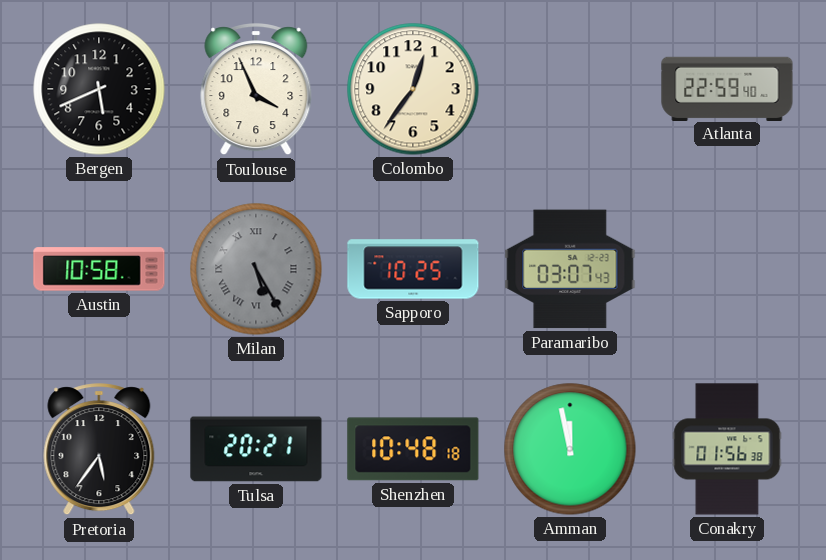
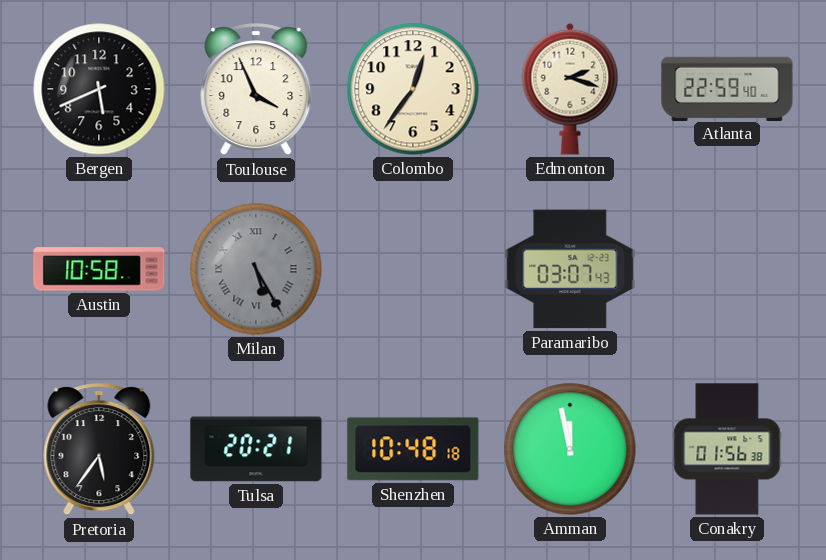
Edmonton: none -> 2:18
Sapporo: 10:25 -> none
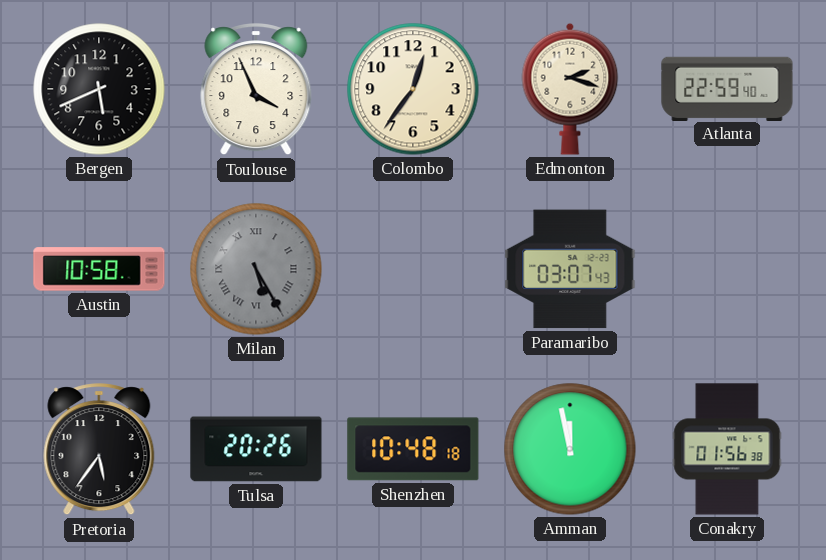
Tulsa: 20:21 -> 20:26
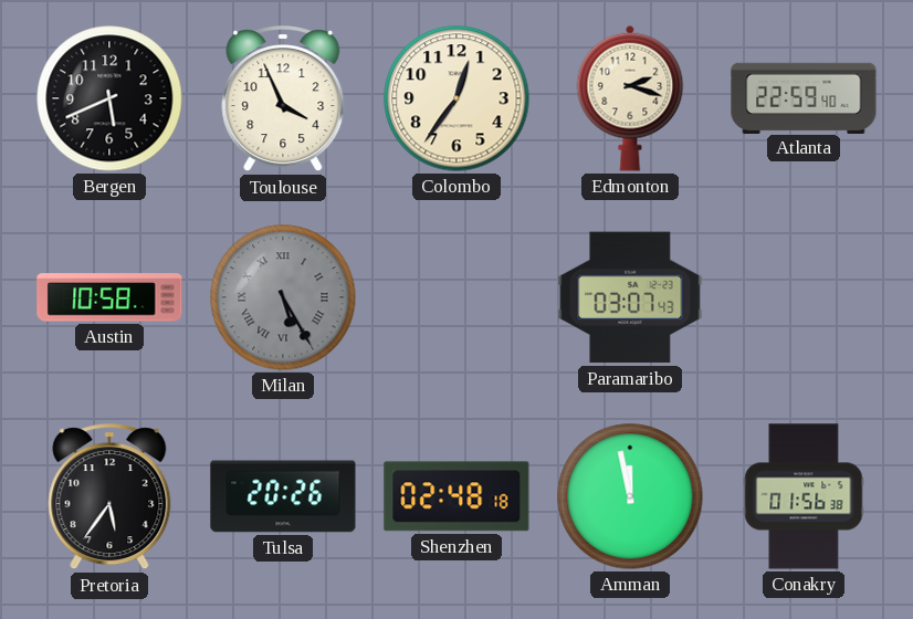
Shenzhen: 10:48 -> 02:48
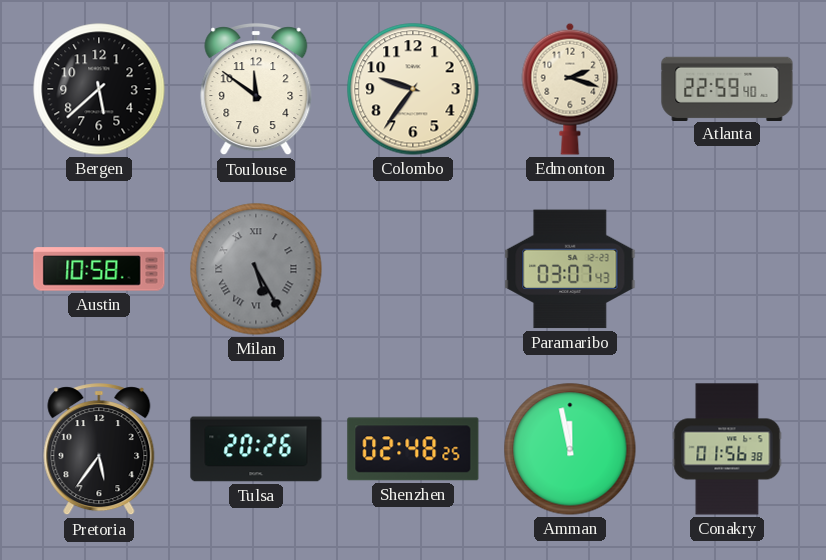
Bergen: 5:41 -> 5:38
Toulouse: 3:56 -> 11:51
Colombo: 12:36 -> 9:36
Shenzhen: 02:48:18 -> 02:48:25
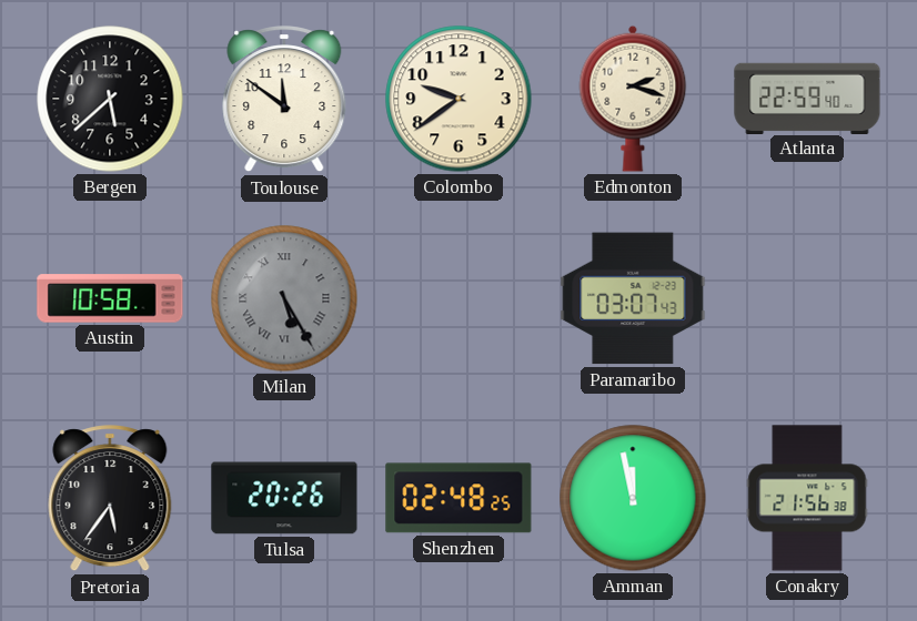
Colombo: 9:36 -> 9:39
Conakry: 01:56 -> 21:56
